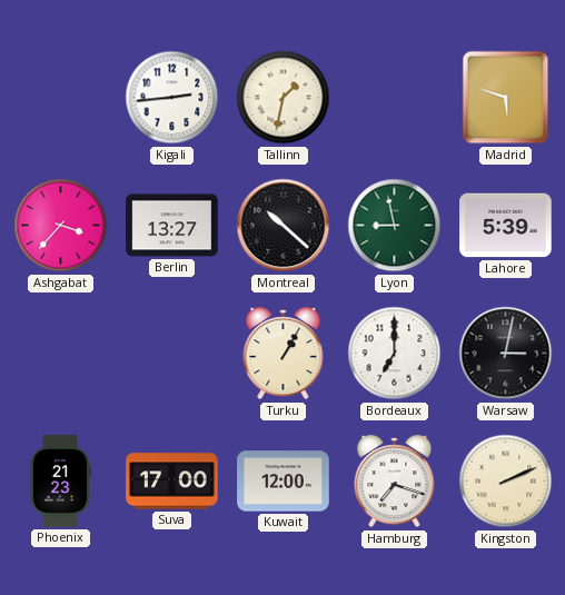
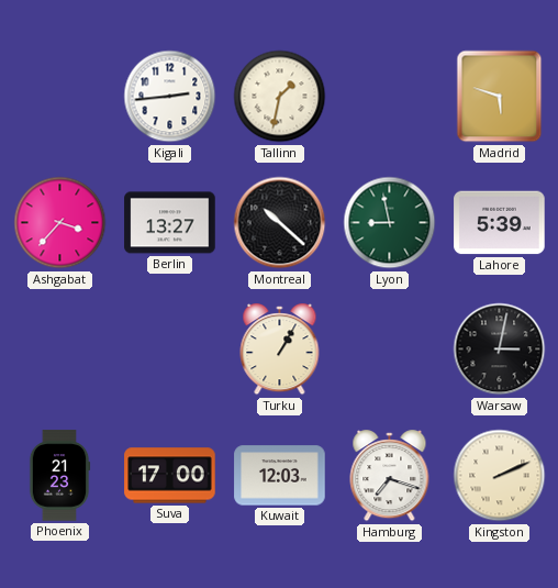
Bordeaux: 7:00 -> none
Kuwait: 12:00 -> 12:03
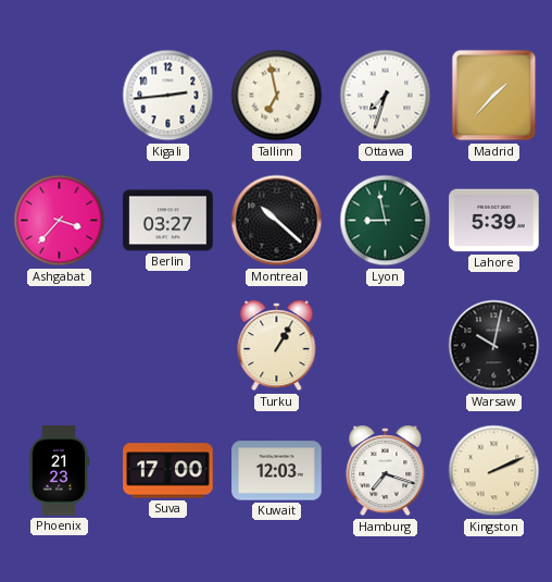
Tallinn: 1:32 -> 6:58
Ottawa: none -> 7:33
Madrid: 5:48 -> 1:37
Berlin: 13:27 -> 03:27
Warsaw: 3:02 -> 10:02
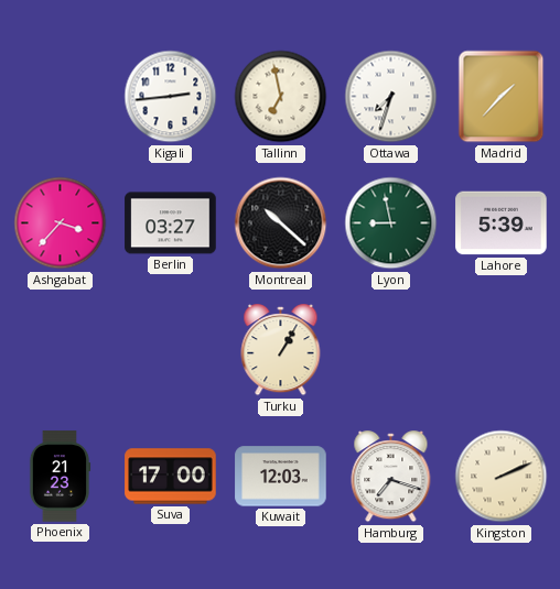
Warsaw: 10:02 -> none
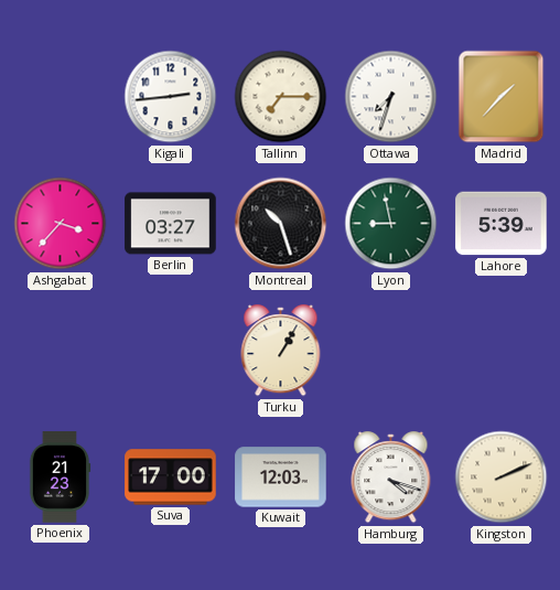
Tallinn: 6:58 -> 7:15
Montreal: 10:22 -> 10:27
Hamburg: 7:18 -> 4:18
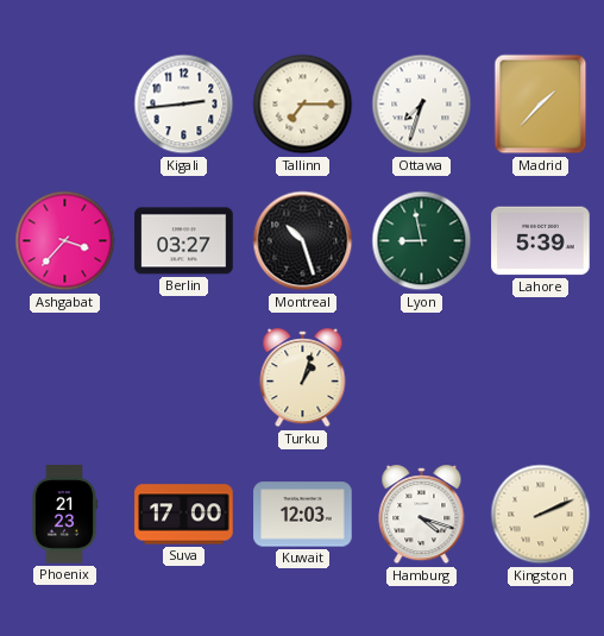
Turku: 1:05 -> 1:03
